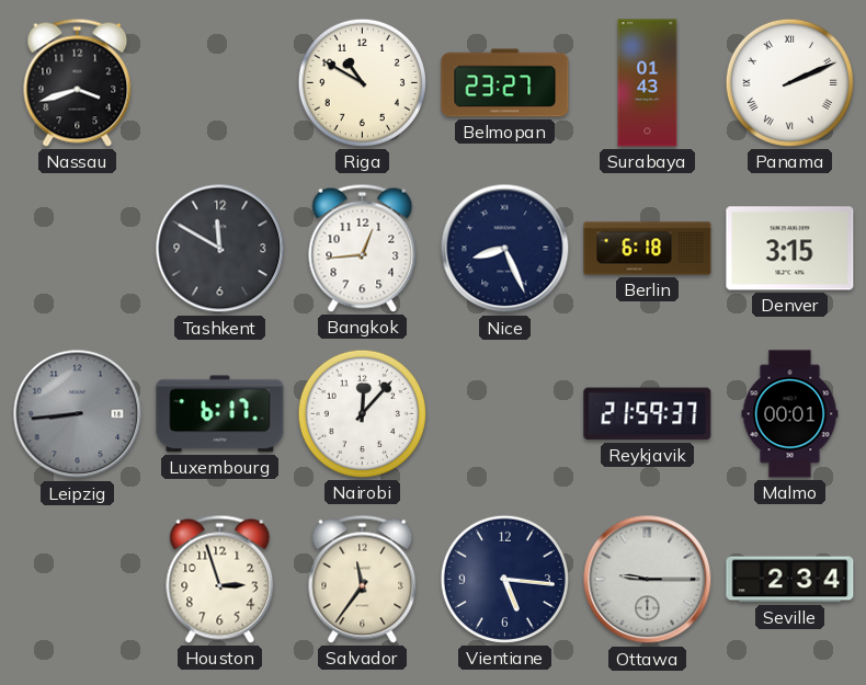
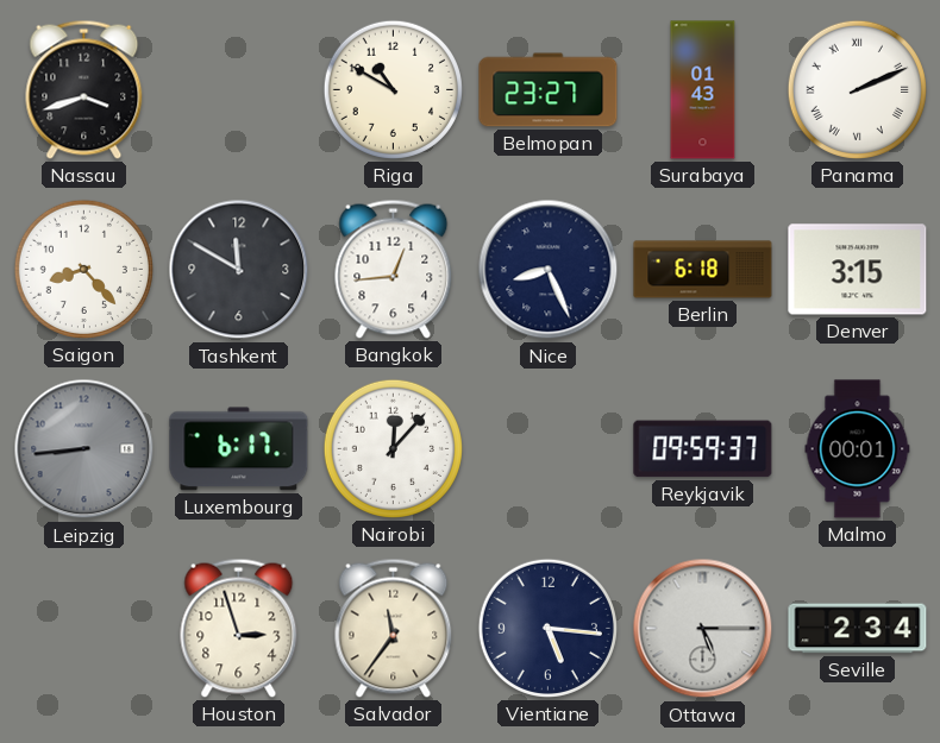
Saigon: none -> 8:23
Reykjavik: 21:59 -> 09:59
Ottawa: 9:15 -> 5:15
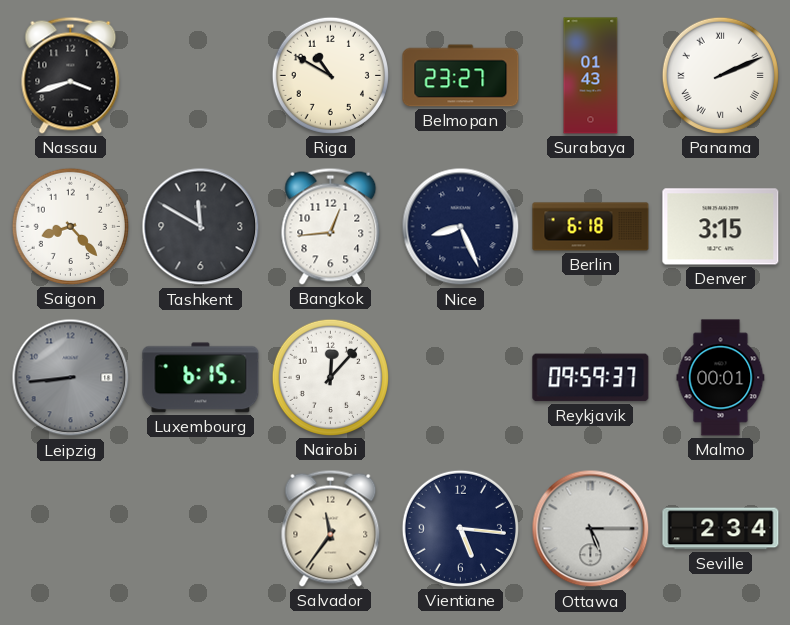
Luxembourg: 6:17 -> 6:15
Houston: 2:57 -> none
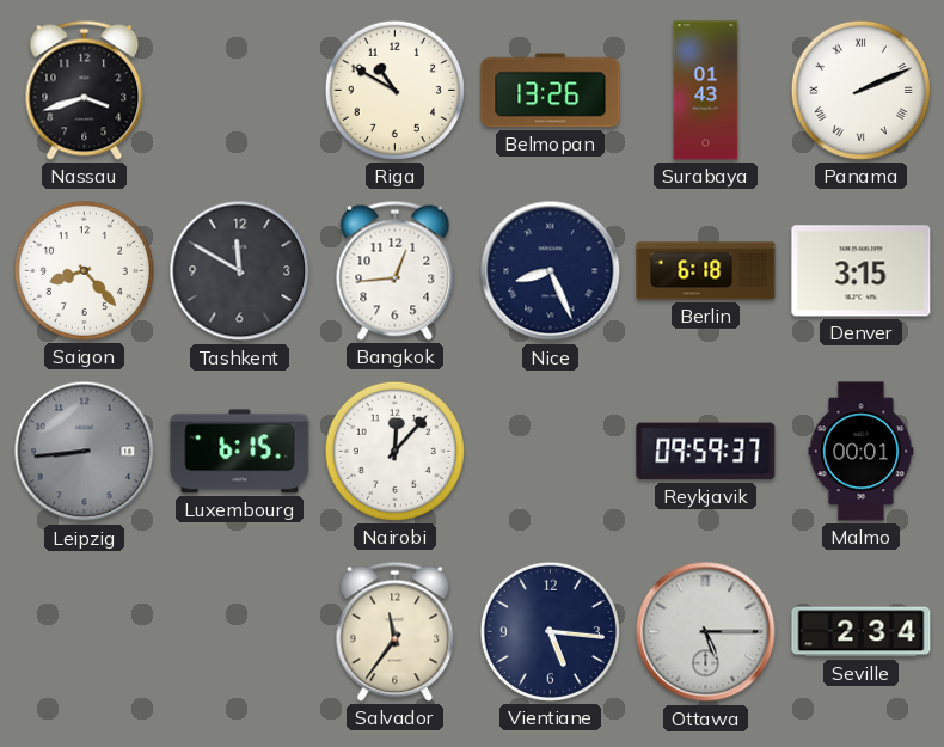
Belmopan: 23:27 -> 13:26
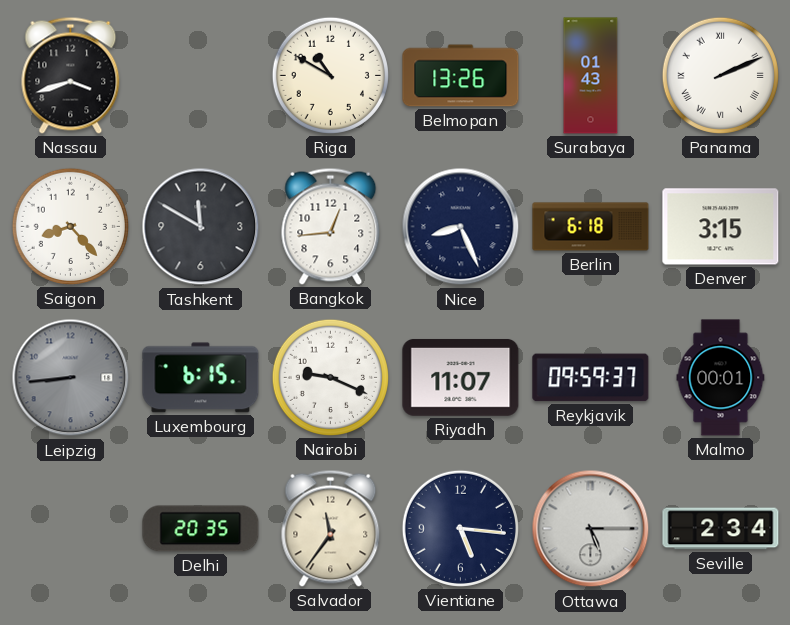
Nairobi: 12:07 -> 9:19
Riyadh: none -> 11:07
Delhi: none -> 20:35
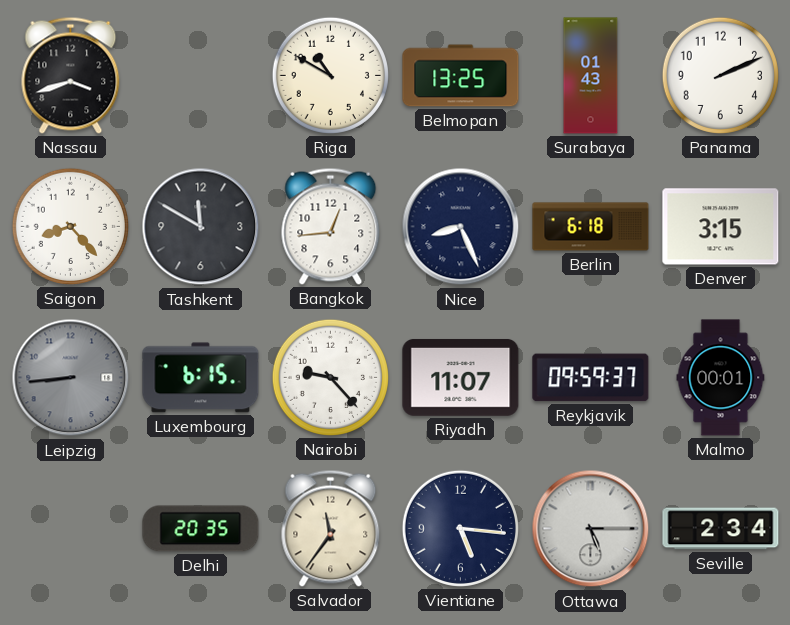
Belmopan: 13:26 -> 13:25
Panama numerals: Roman -> Arabic
Nairobi: 9:19 -> 9:23
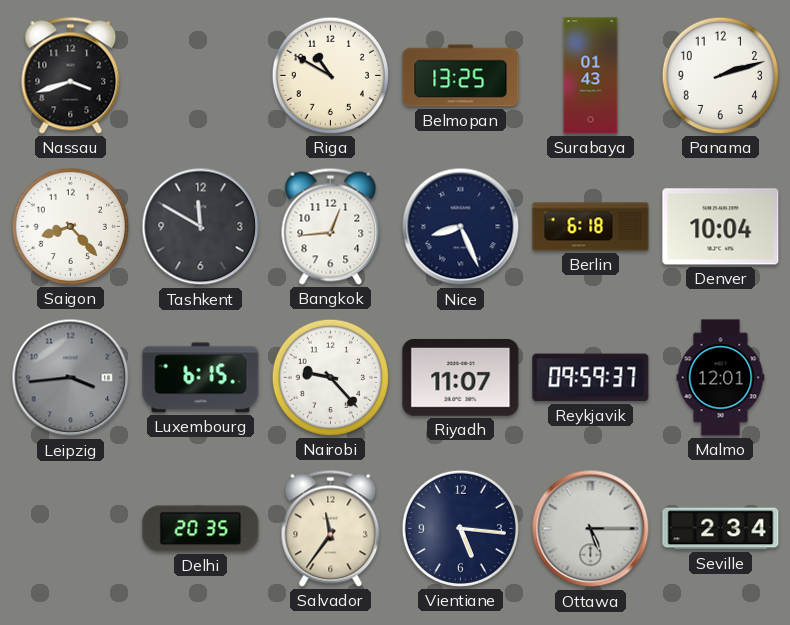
Panama: 2:11 -> 2:12
Denver: 3:15 -> 10:04
Leipzig: 8:44 -> 3:44
Malmo: 00:01 -> 12:01
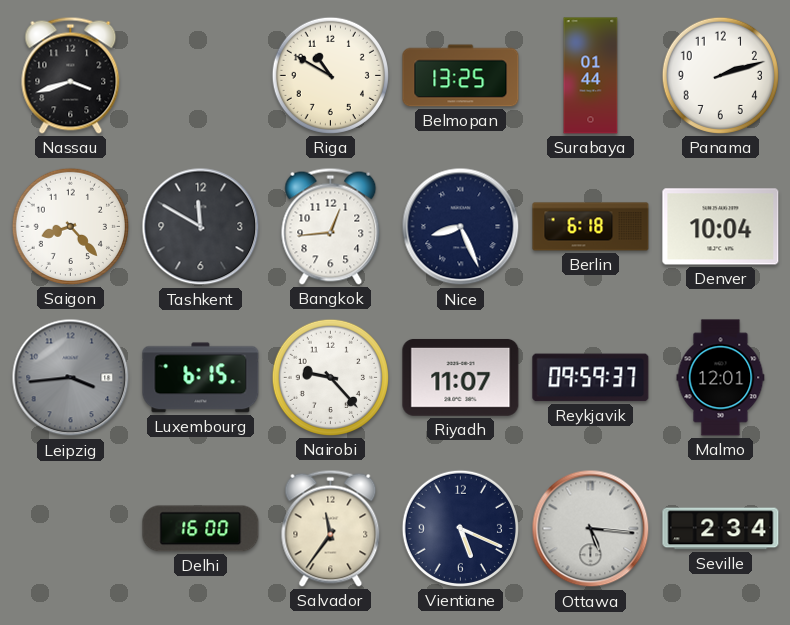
Surabaya: 01:43 -> 01:44
Delhi: 20:35 -> 16:00
Vientiane: 5:16 -> 5:19
Ottawa: 5:15 -> 5:16
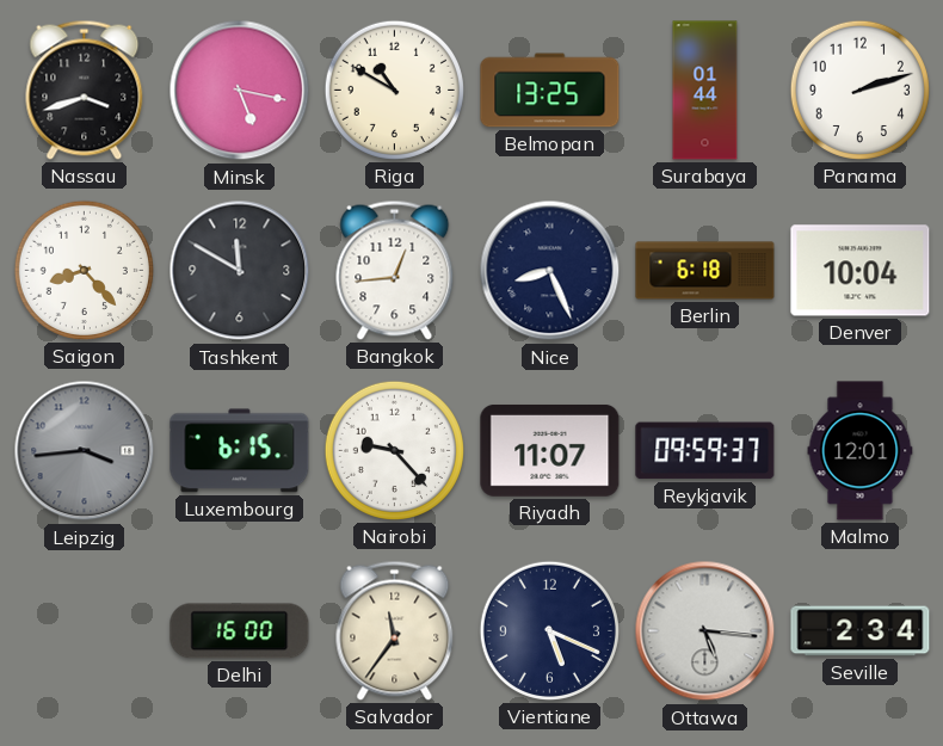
Minsk: none -> 5:17
